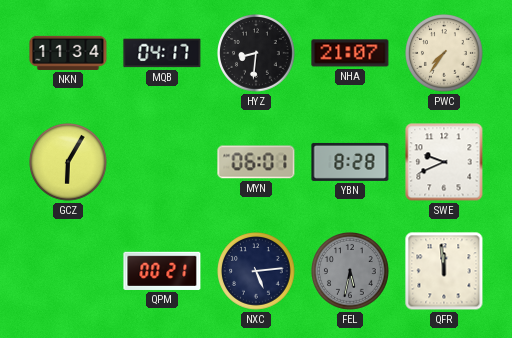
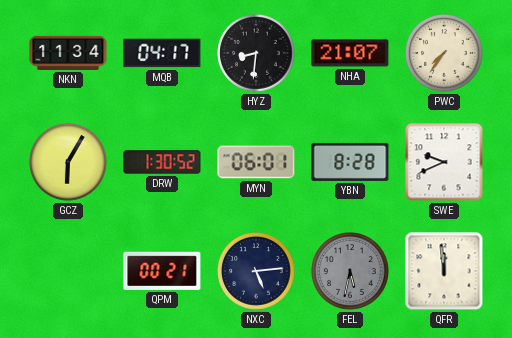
DRW: none -> 1:30
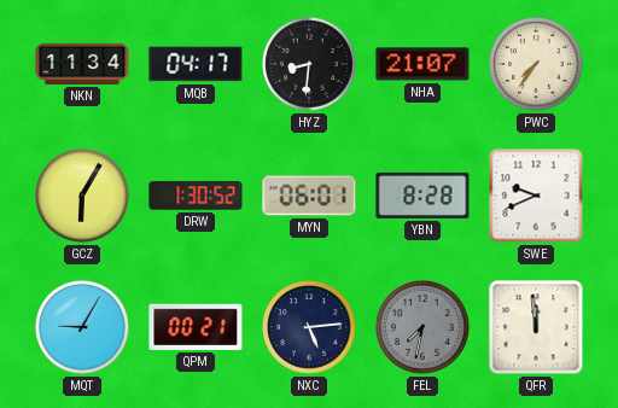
MQT: none -> 9:05
FEL: 5:32 -> 7:32
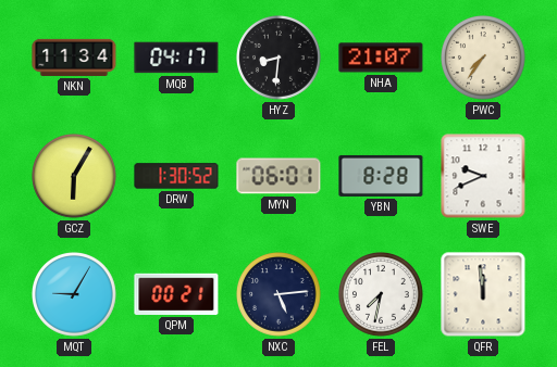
FEL dial: grey -> white
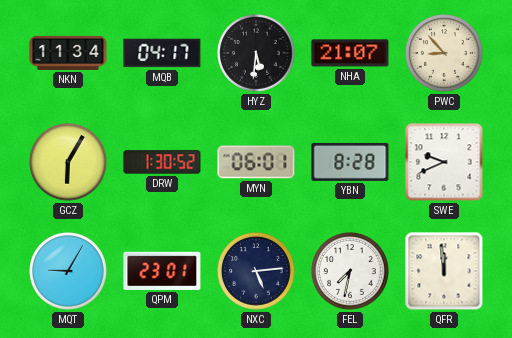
HYZ: 8:31 -> 5:31
PWC: 7:36 -> 8:53
QPM: 00:21 -> 23:01
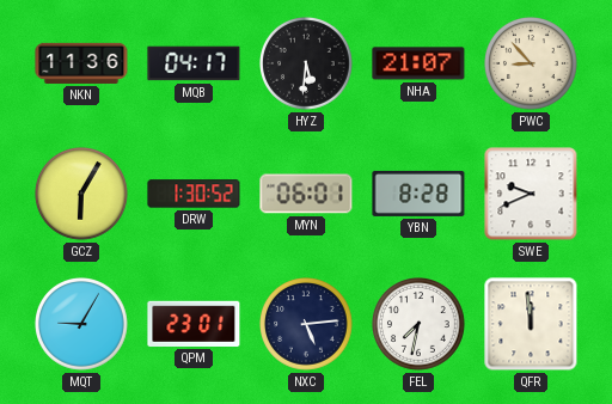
NKN: 11:34 -> 11:36
